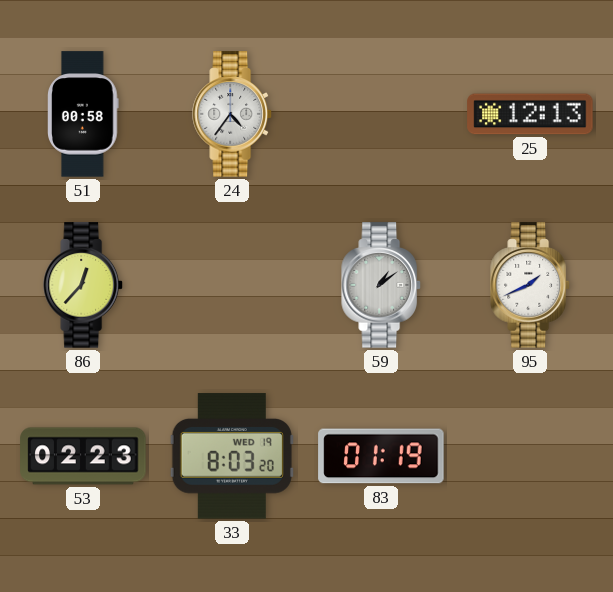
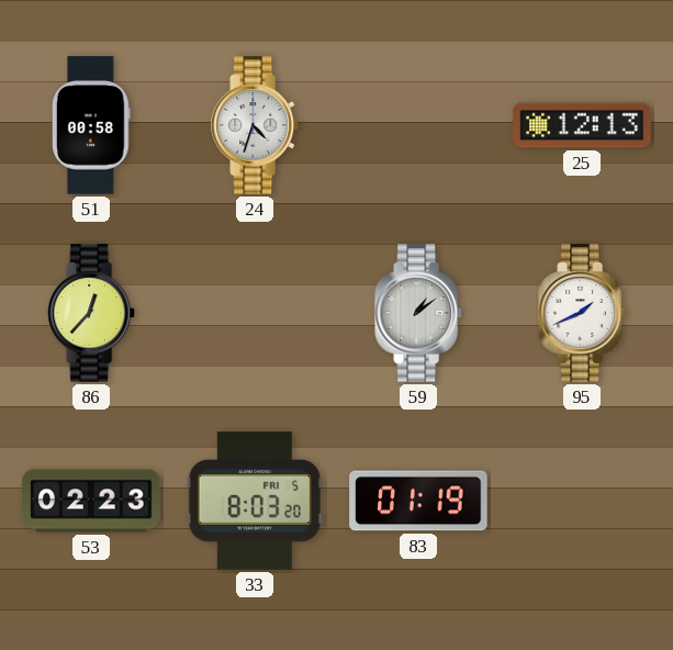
24: 4:36 -> 4:33
33 date: WED 19 -> FRI 5
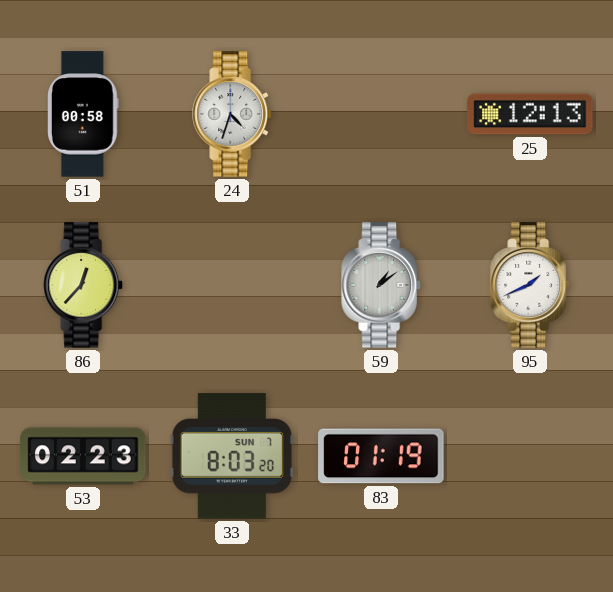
33 date: FRI 5 -> SUN 7
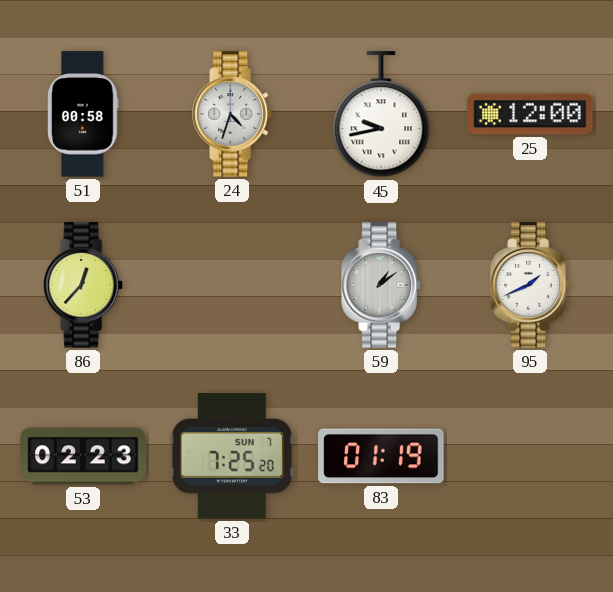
45: none -> 9:43
25: 12:13 -> 12:00
33: 8:03 -> 7:25
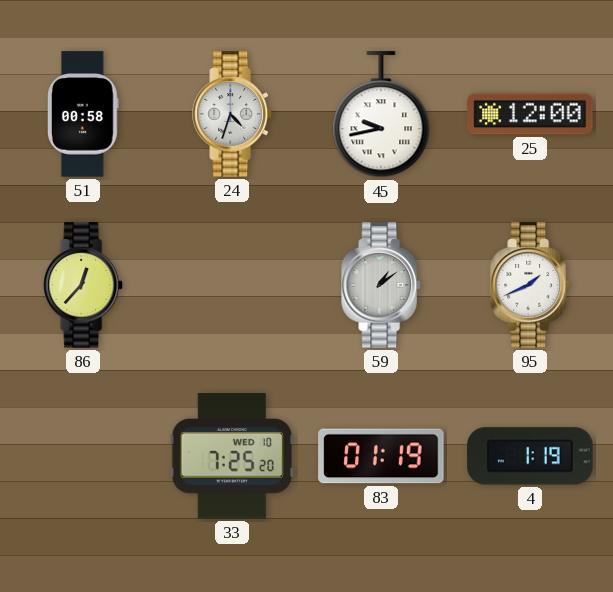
53: 02:23 -> none
33 date: SUN 7 -> WED 10
4: none -> 1:19
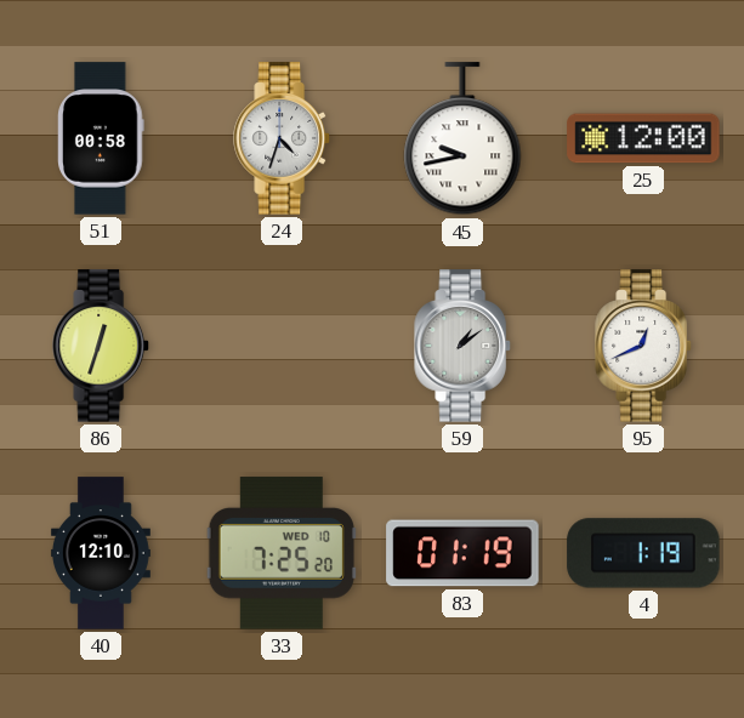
86: 12:37 -> 12:33
95: 1:41 -> 12:41
40: none -> 12:10
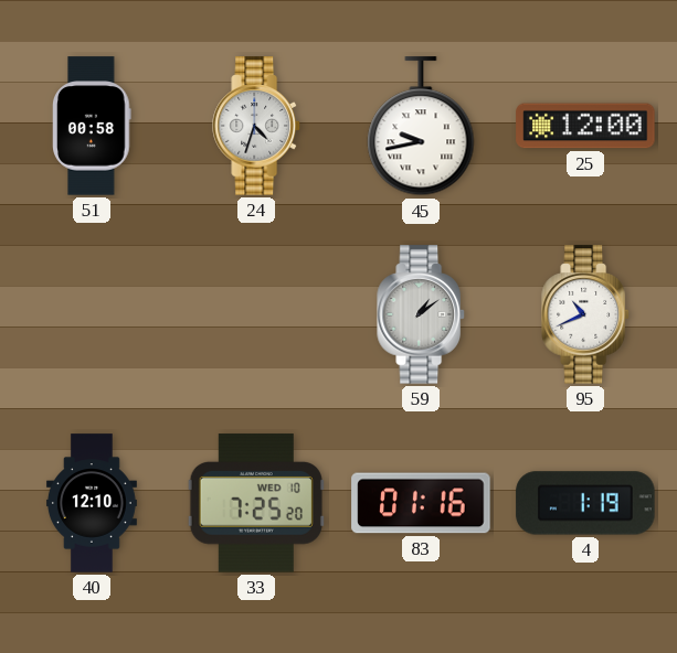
86: 12:33 -> none
95: 12:41 -> 10:41
83: 01:19 -> 01:16
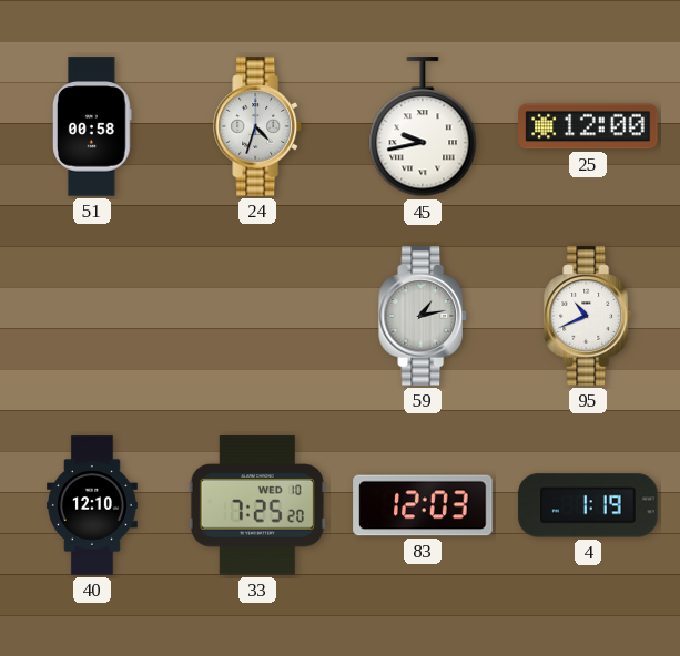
59: 1:09 -> 1:13
83: 01:16 -> 12:03
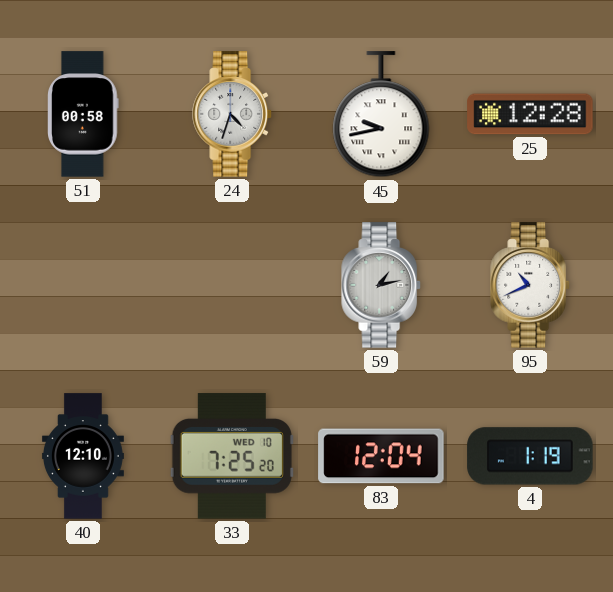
25: 12:00 -> 12:28
83: 12:03 -> 12:04
